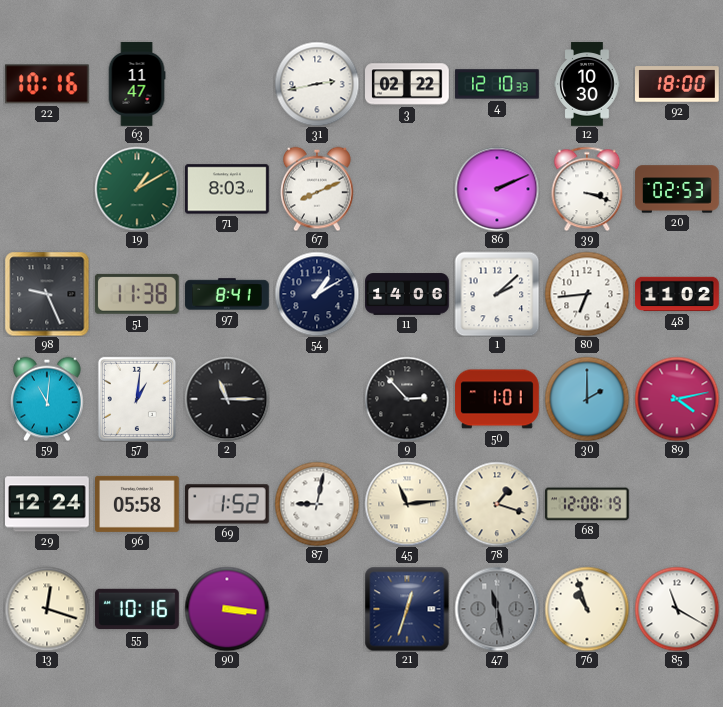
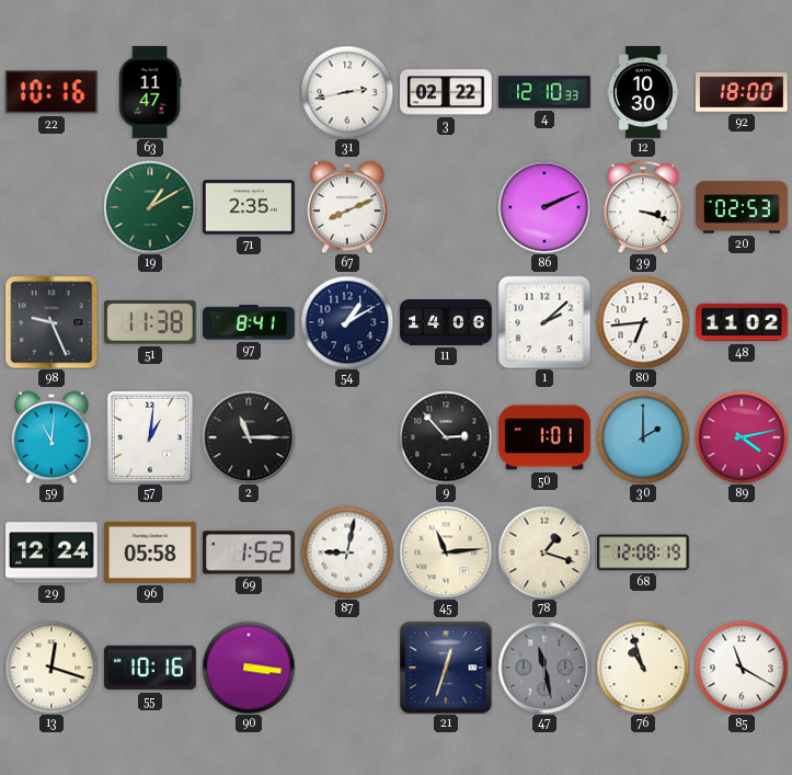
71: 8:03 -> 2:35
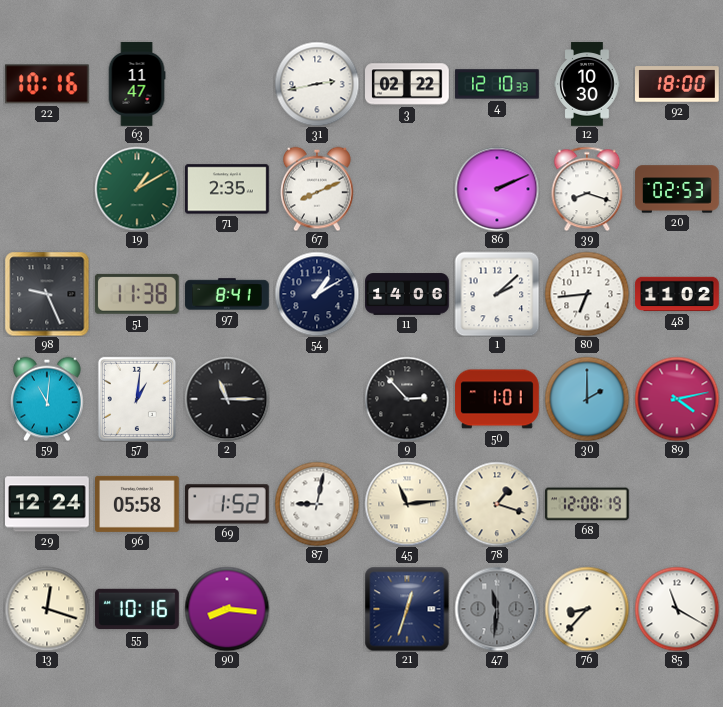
39: 3:18 -> 8:18
90: 3:16 -> 8:16
47: 11:28 -> 11:31
76: 10:57 -> 8:37
